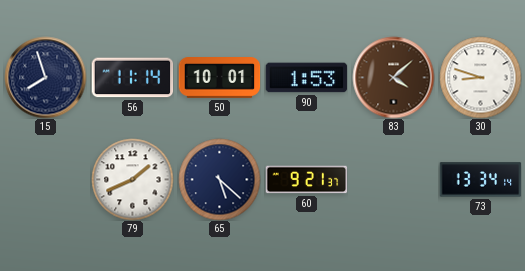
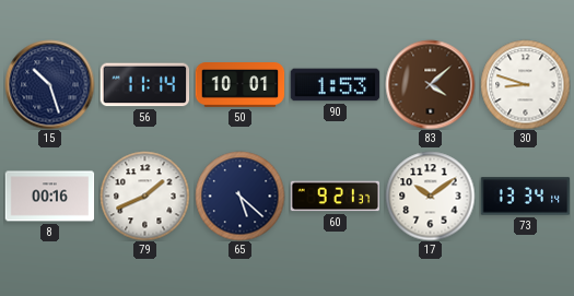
15: 7:57 -> 10:27
8: none -> 00:16
17: none -> 10:09
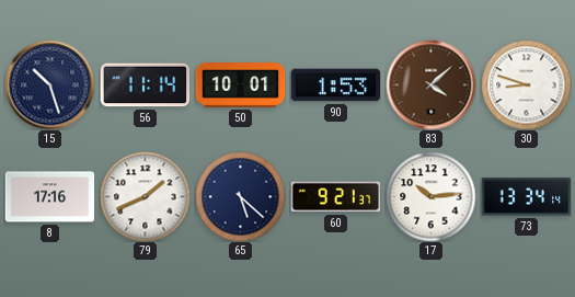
8: 00:16 -> 17:16
17: 10:09 -> 10:14
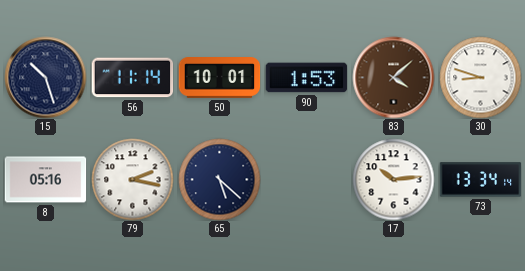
8: 17:16 -> 05:16
79: 1:41 -> 2:17
60: 9:21 -> none
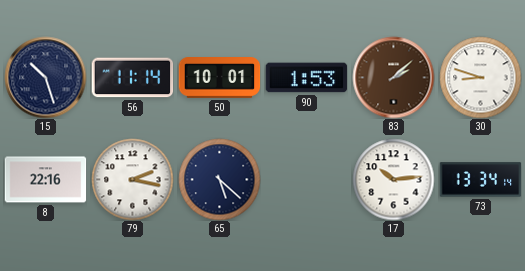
83: 4:08 -> 2:08
8: 05:16 -> 22:16
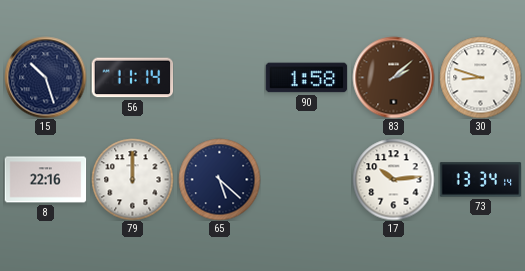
50: 10:01 -> none
90: 1:53 -> 1:58
79: 2:17 -> 12:00
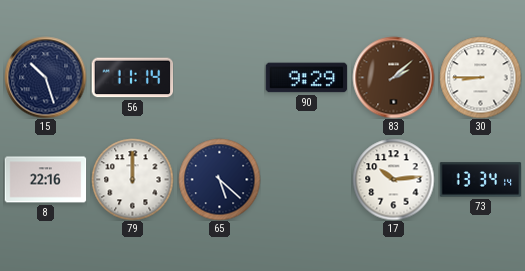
90: 1:58 -> 9:29
30: 8:48 -> 8:45
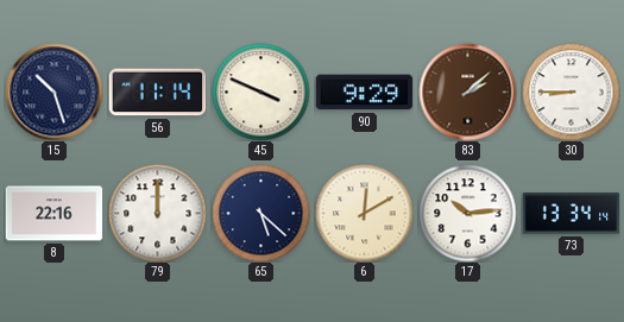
45: none -> 3:49
6: none -> 12:10
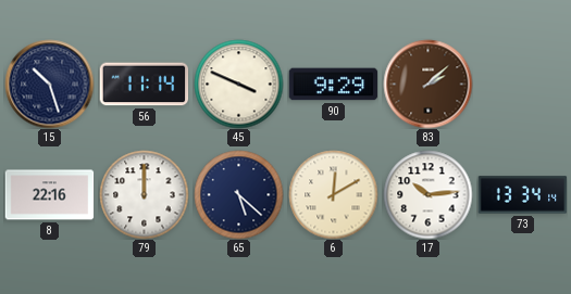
30: 8:45 -> none
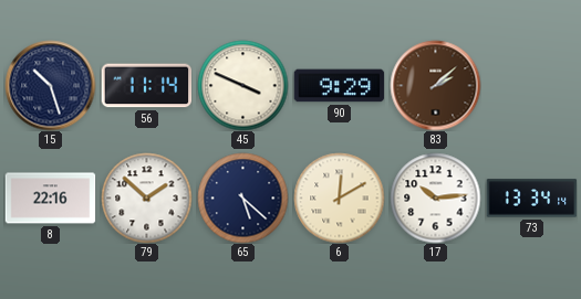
79: 12:00 -> 1:52
